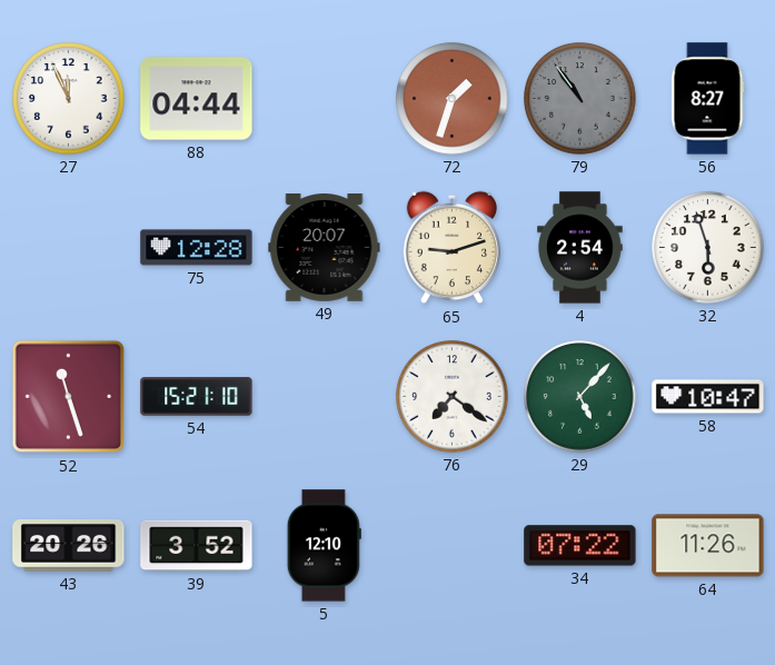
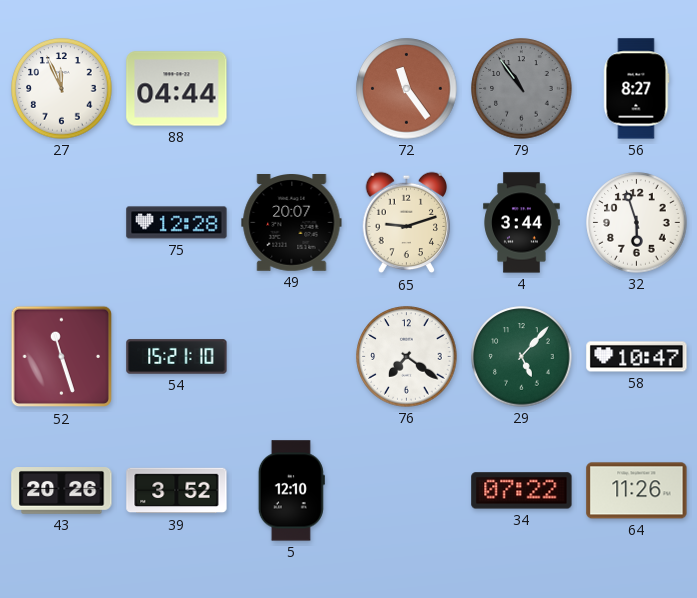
72: 1:33 -> 11:24
4: 2:54 -> 3:44
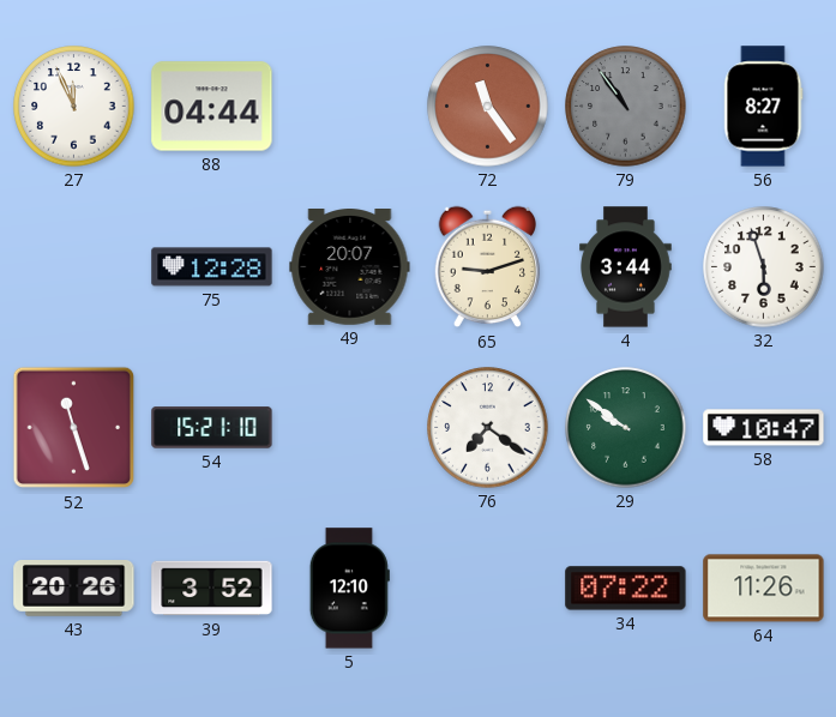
29: 5:07 -> 9:51
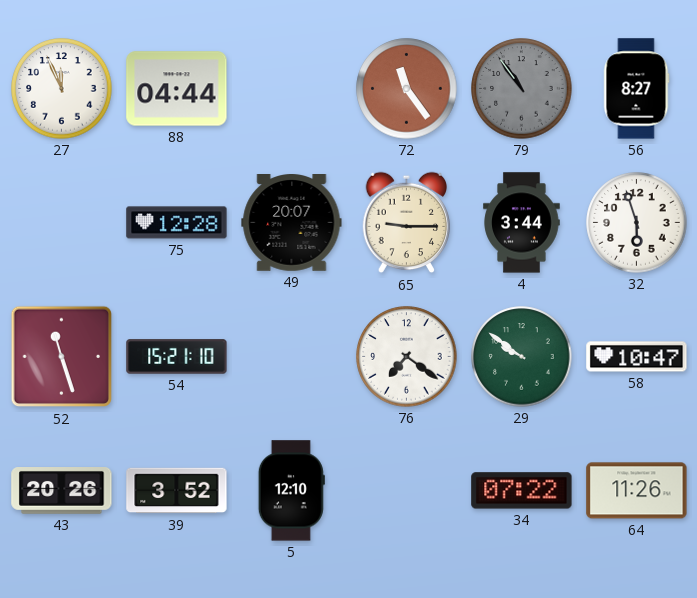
65: 9:12 -> 9:15
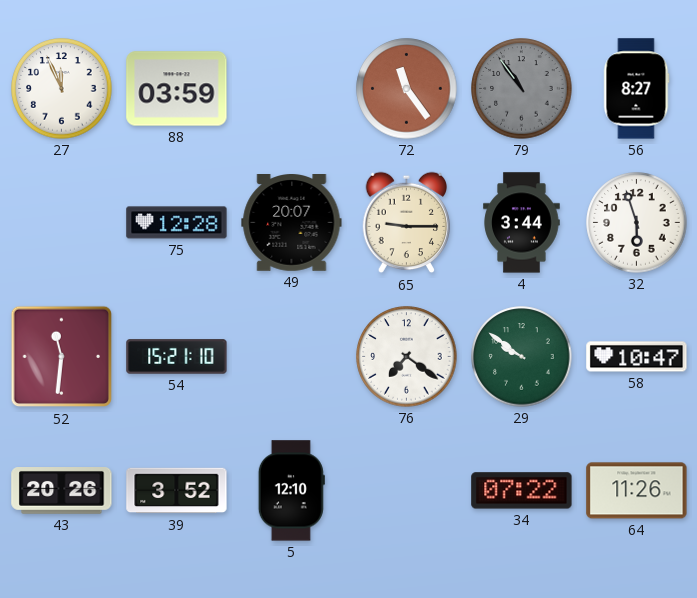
88: 04:44 -> 03:59
52: 11:27 -> 11:31
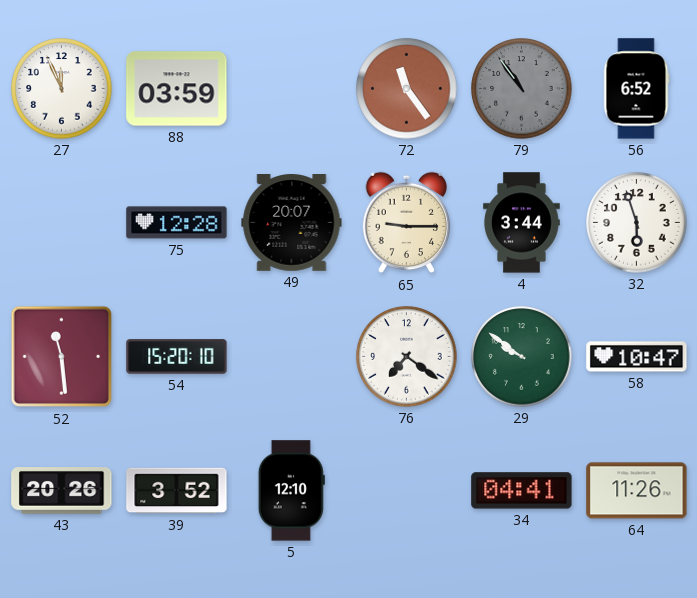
56: 8:27 -> 6:52
52: 11:31 -> 11:29
54: 15:21 -> 15:20
34: 07:22 -> 04:41
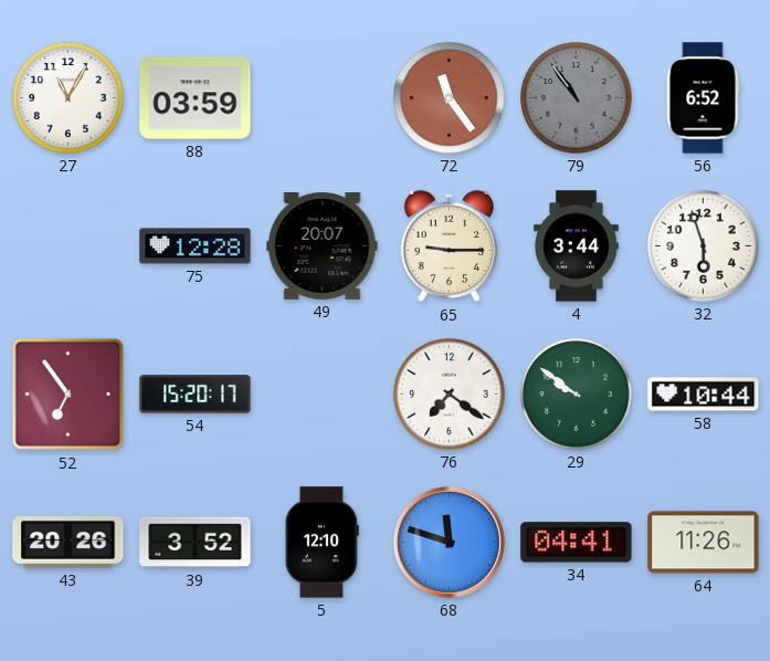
27: 11:56 -> 11:05
52: 11:29 -> 6:54
54: 15:20:10 -> 15:20:17
58: 10:47 -> 10:44
68: none -> 11:48
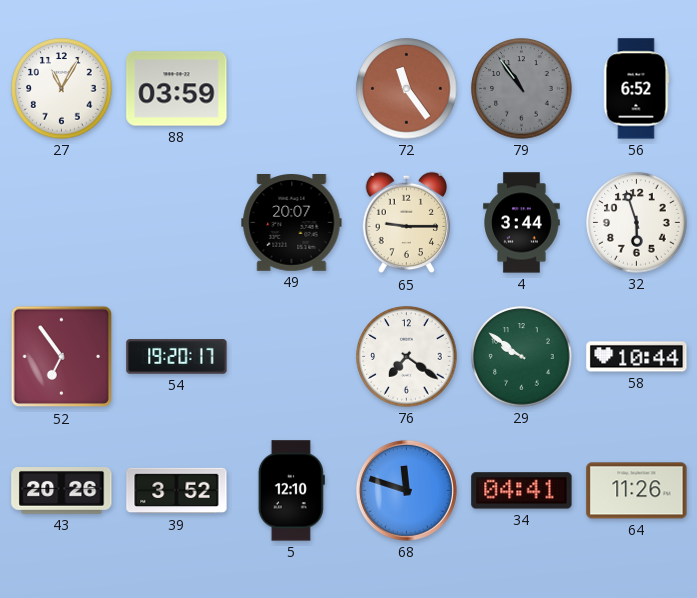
75: 12:28 -> none
54: 15:20 -> 19:20
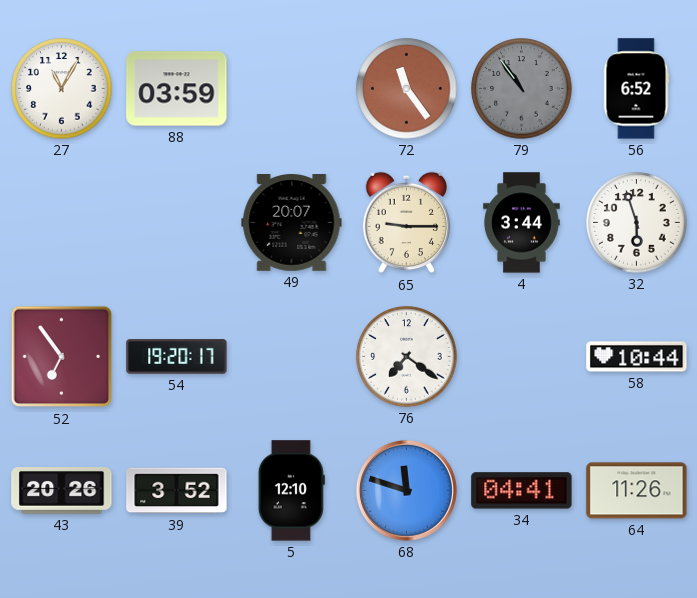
29: 9:51 -> none
